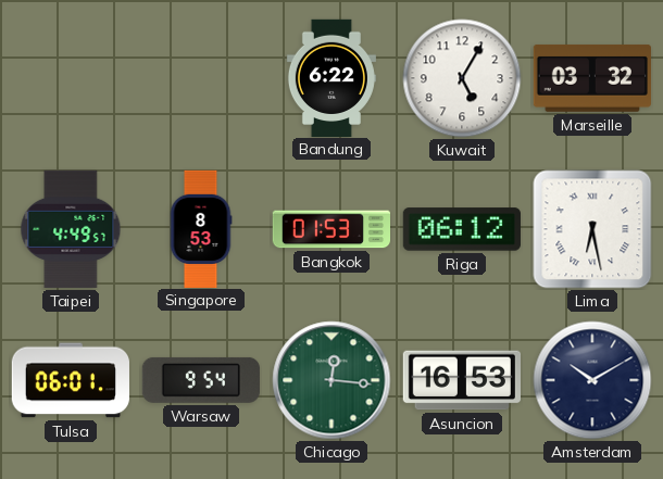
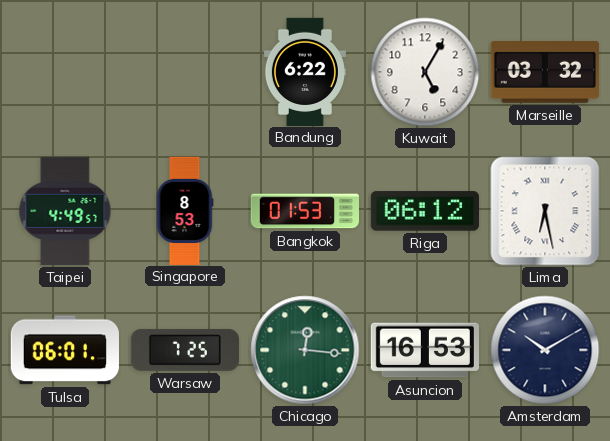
Warsaw: 9:54 -> 7:25
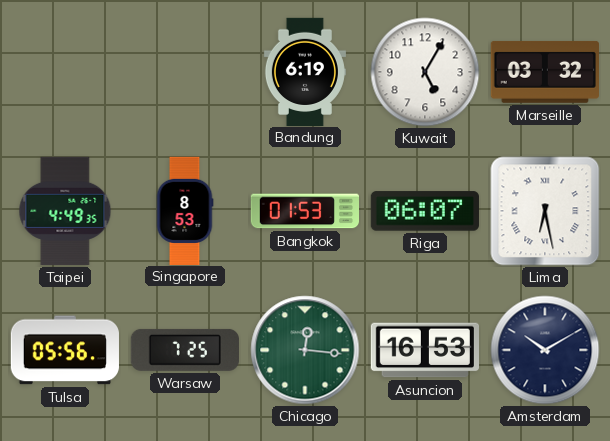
Bandung: 6:22 -> 6:19
Taipei: 4:49:57 -> 4:49:35
Riga: 06:12 -> 06:07
Tulsa: 06:01 -> 05:56
